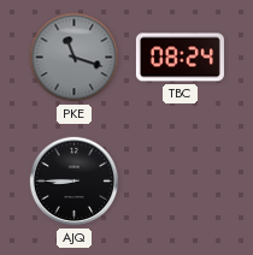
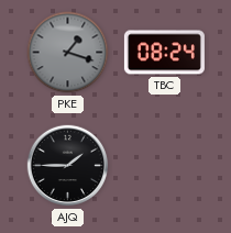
PKE: 11:18 -> 1:18
AJQ: 8:45 -> 1:45
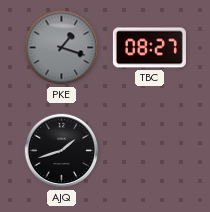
TBC: 08:24 -> 08:27
AJQ: 1:45 -> 1:42
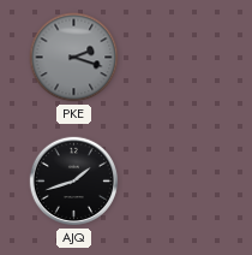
PKE: 1:18 -> 2:18
TBC: 08:27 -> none
